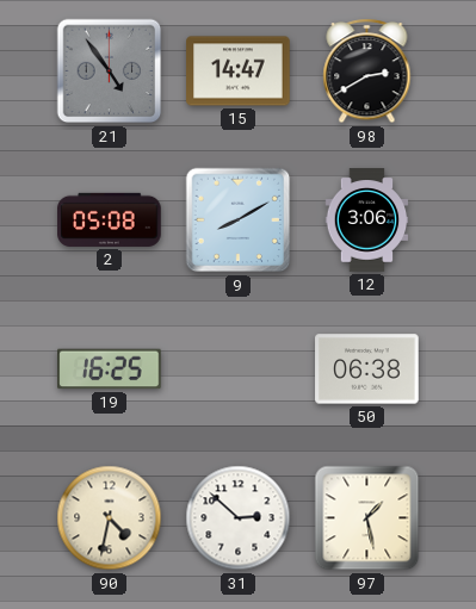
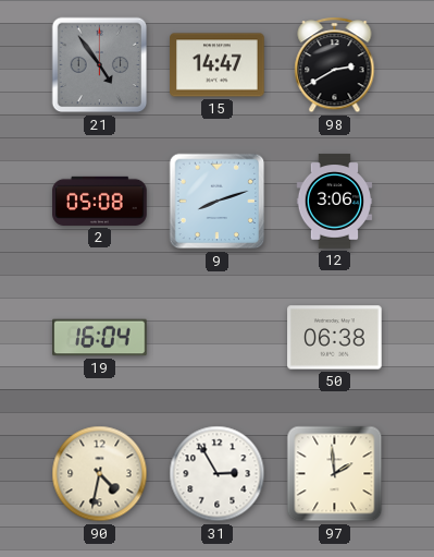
9: 8:10 -> 8:12
19: 16:25 -> 16:04
31: 2:52 -> 2:55
97: 1:28 -> 1:59
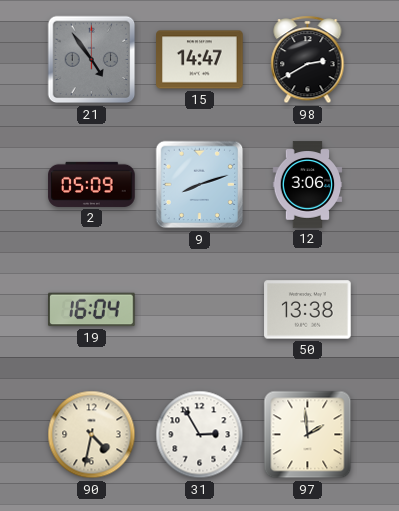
2: 05:08 -> 05:09
50: 06:38 -> 13:38
